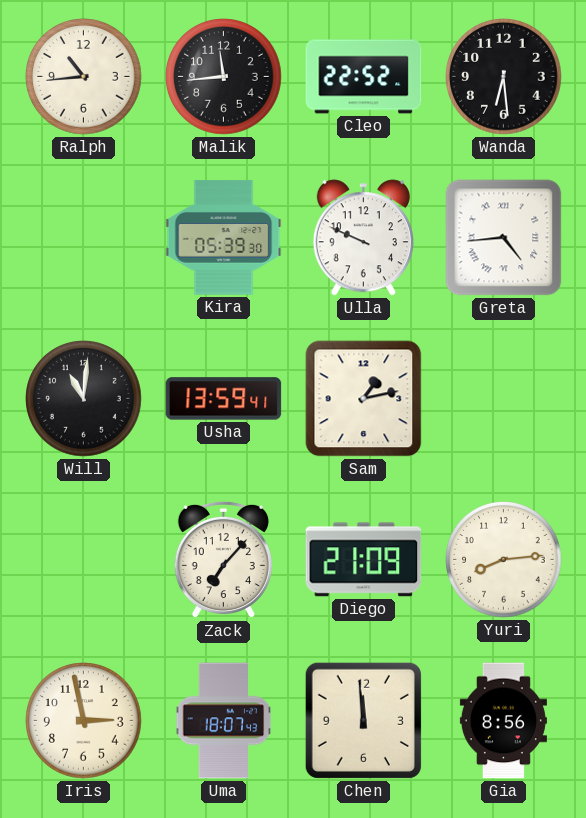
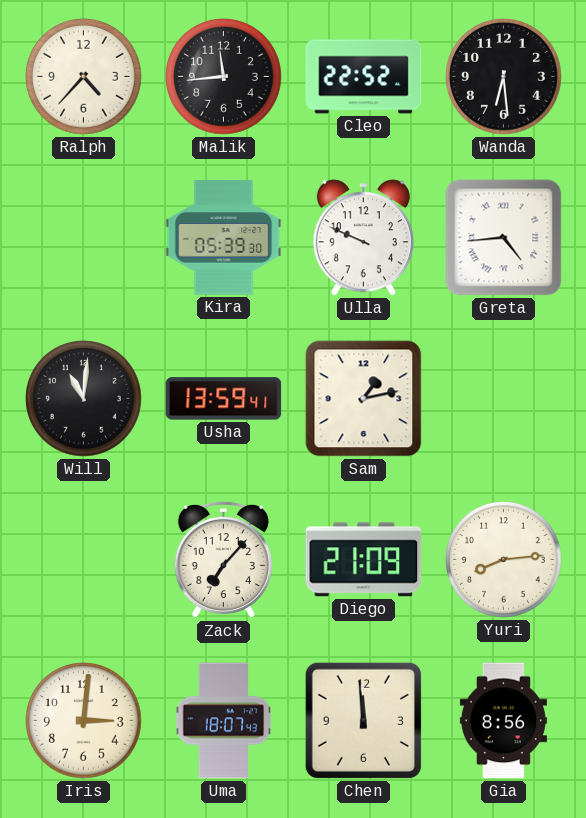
Ralph: 10:44 -> 4:37
Iris: 2:58 -> 3:01
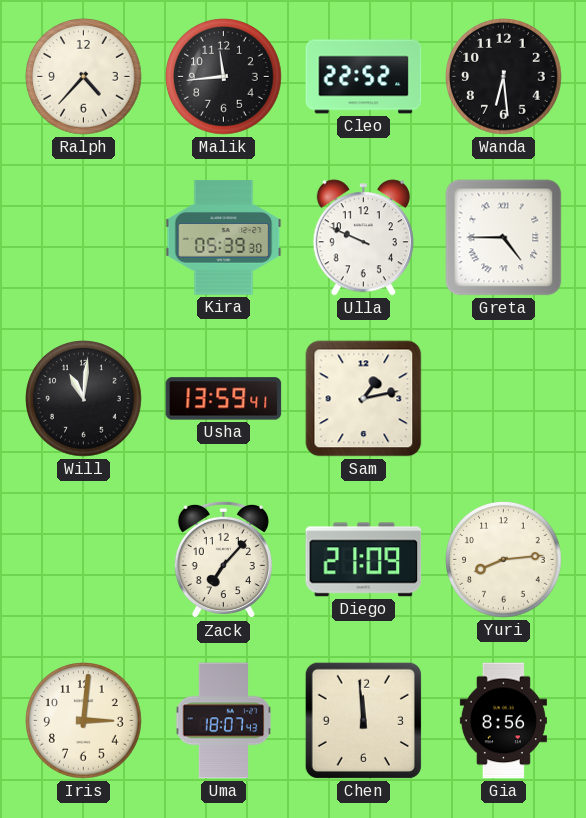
Greta: 4:44 -> 4:45
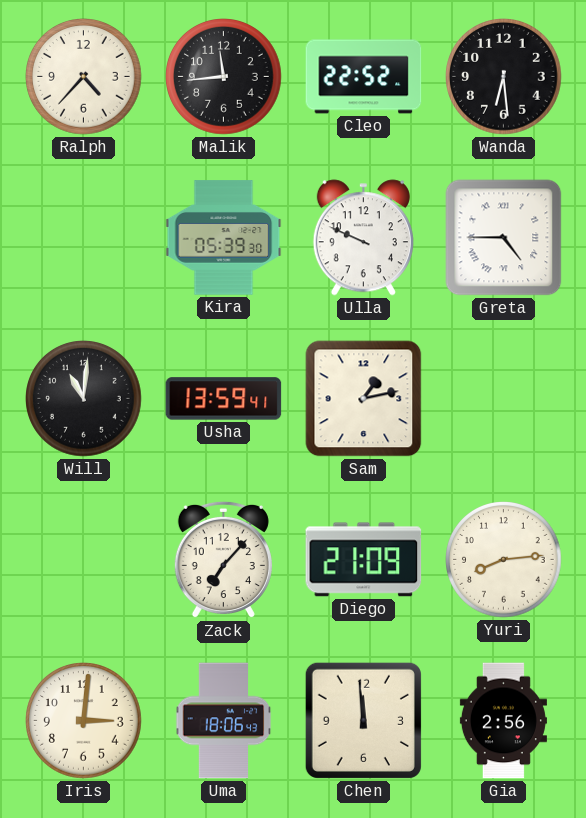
Uma: 18:07 -> 18:06
Gia: 8:56 -> 2:56
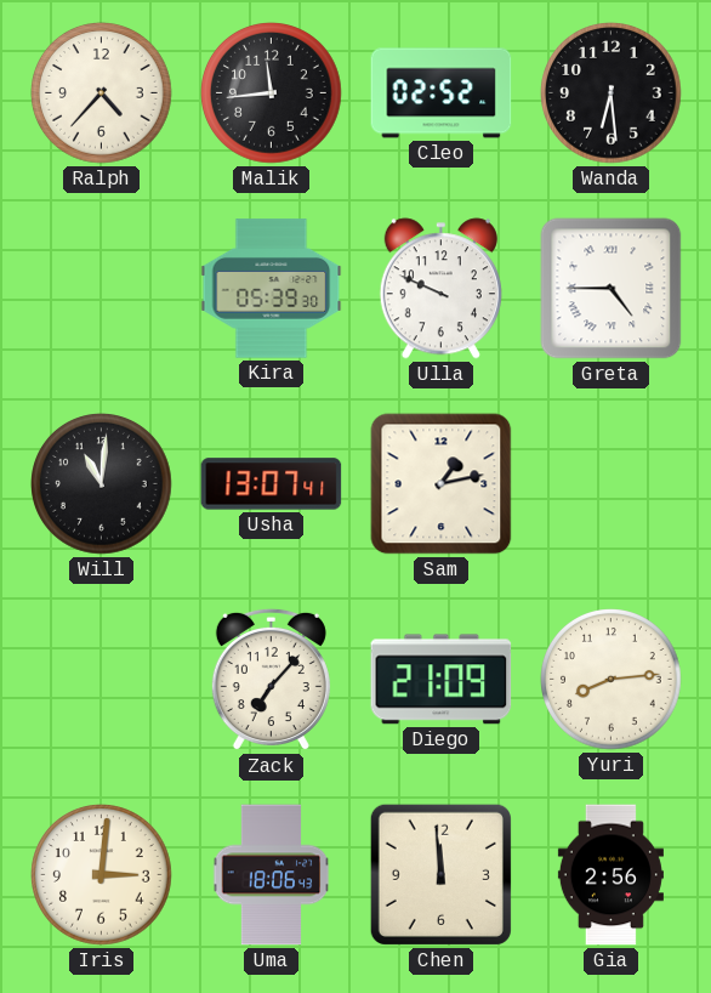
Cleo: 22:52 -> 02:52
Usha: 13:59 -> 13:07
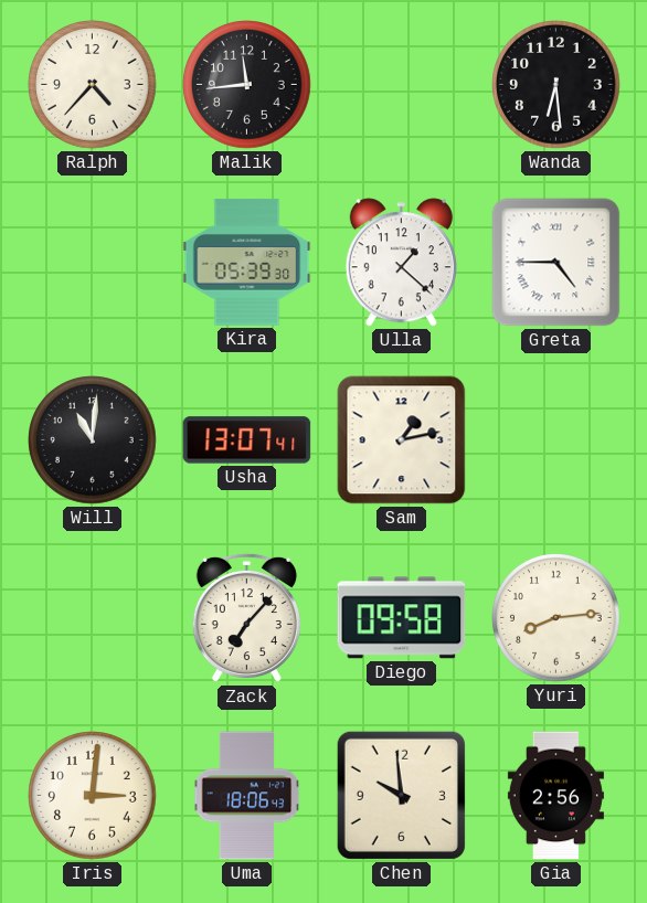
Cleo: 02:52 -> none
Ulla: 9:49 -> 1:22
Diego: 21:09 -> 09:58
Chen: 11:59 -> 9:59
